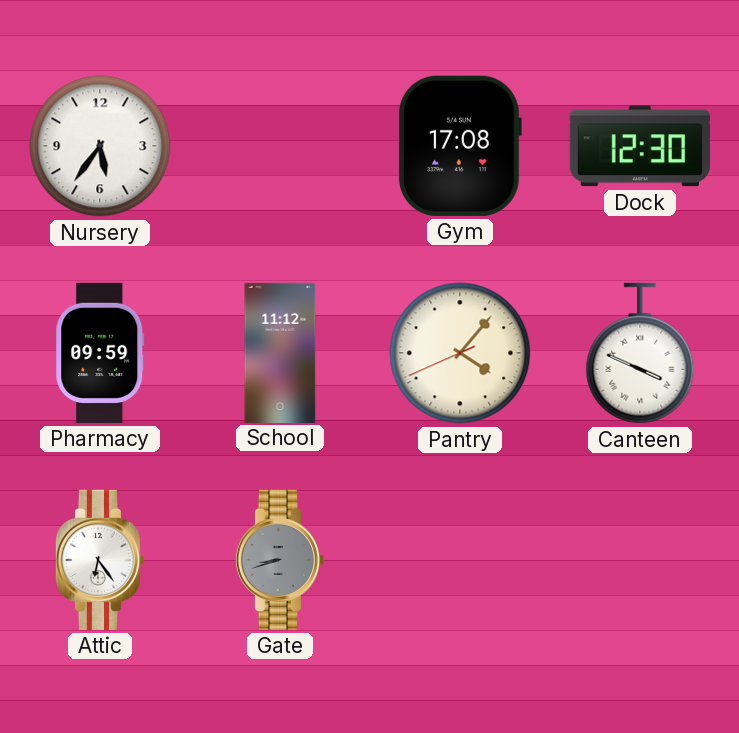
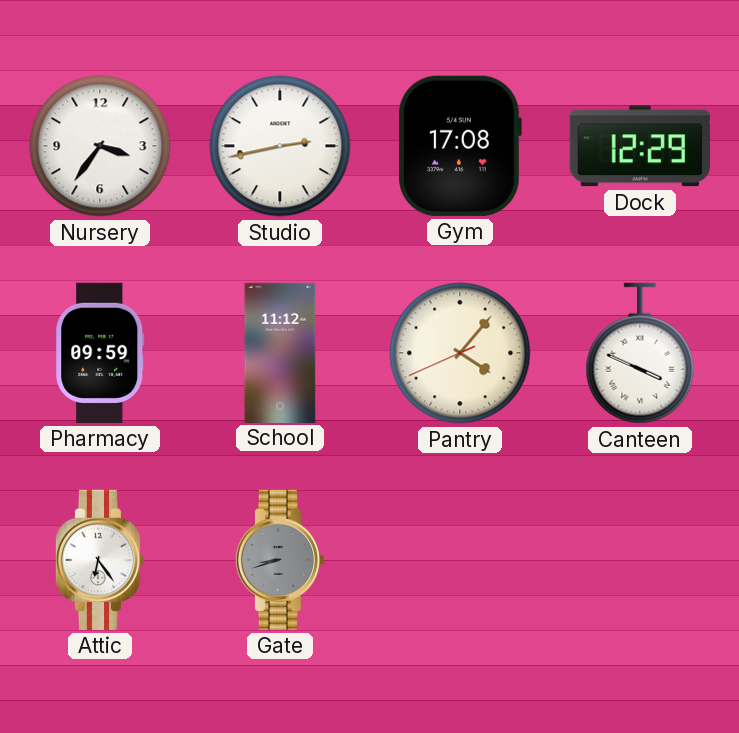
Nursery: 5:36 -> 3:36
Studio: none -> 2:43
Dock: 12:30 -> 12:29
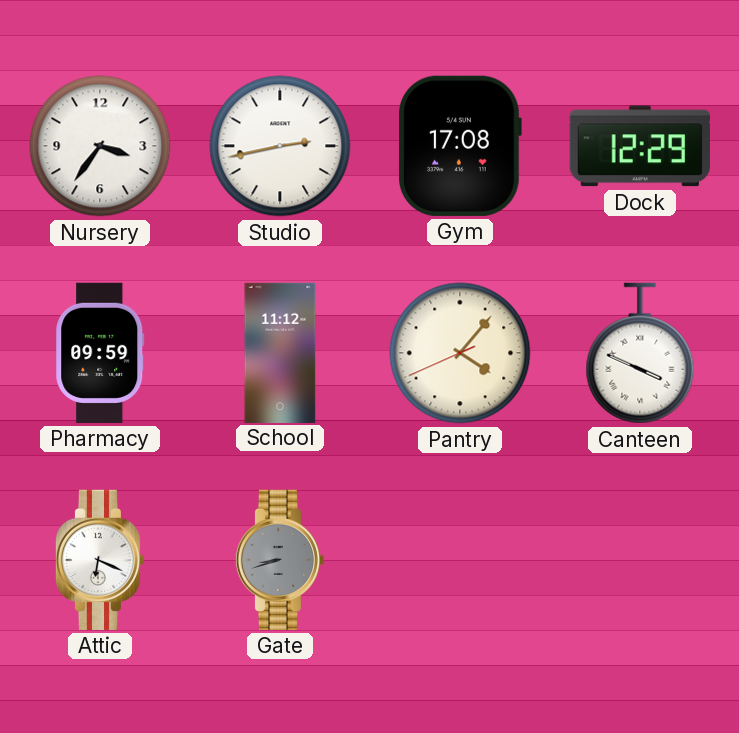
Attic: 6:24 -> 6:19
